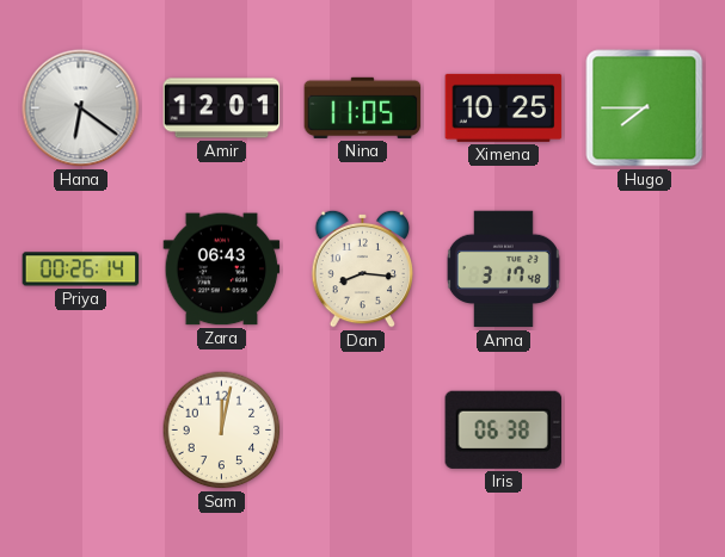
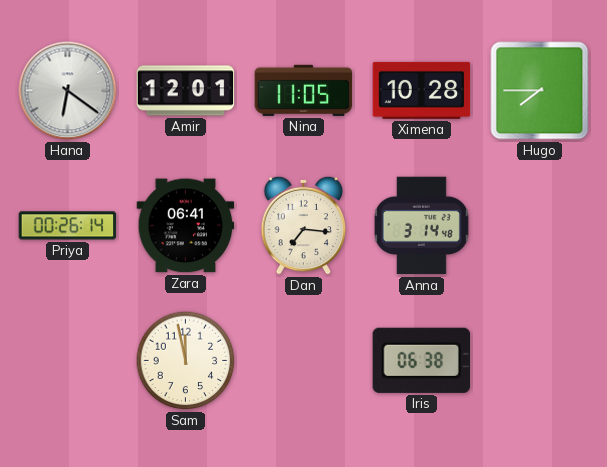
Ximena: 10:25 -> 10:28
Zara: 06:43 -> 06:41
Dan: 8:16 -> 7:16
Anna: 3:17 -> 3:14
Sam: 12:02 -> 11:58
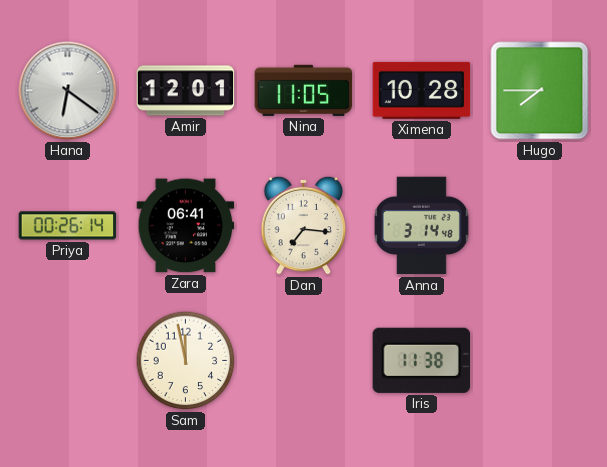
Iris: 06:38 -> 11:38
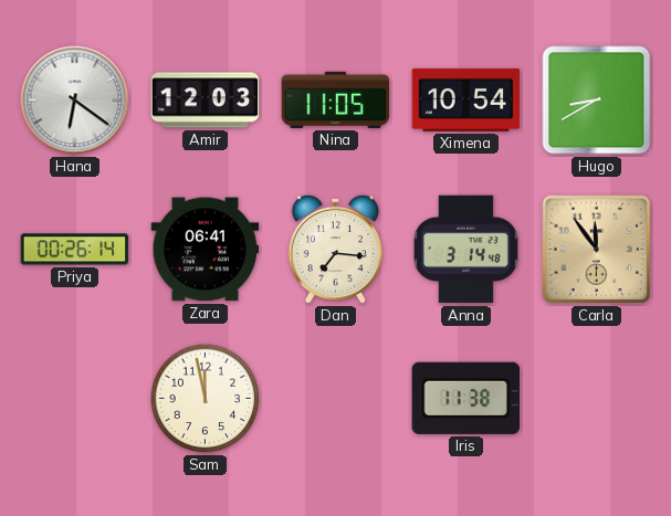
Amir: 12:01 -> 12:03
Ximena: 10:28 -> 10:54
Hugo: 7:45 -> 8:40
Carla: none -> 11:54
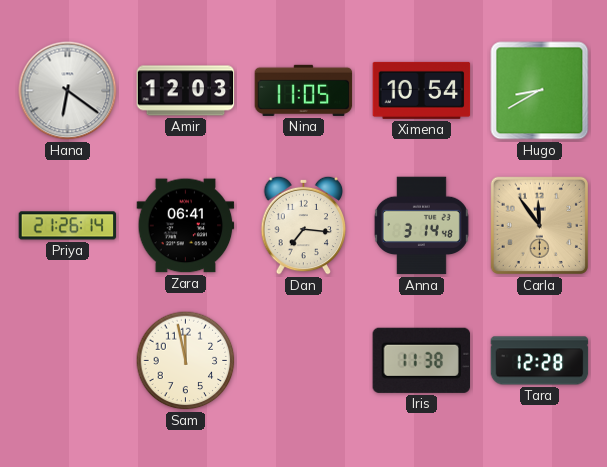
Priya: 00:26 -> 21:26
Tara: none -> 12:28
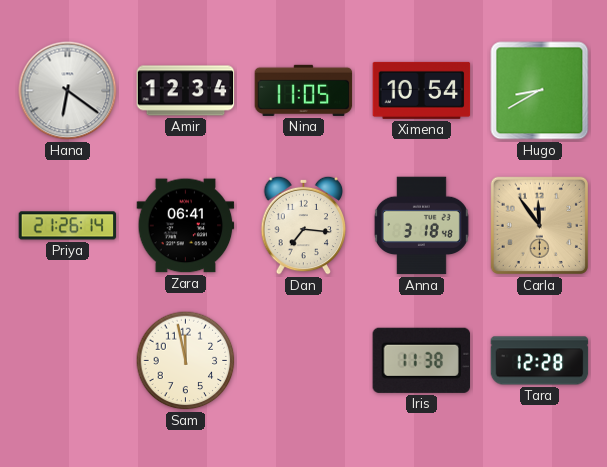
Amir: 12:03 -> 12:34
Anna: 3:14 -> 3:18
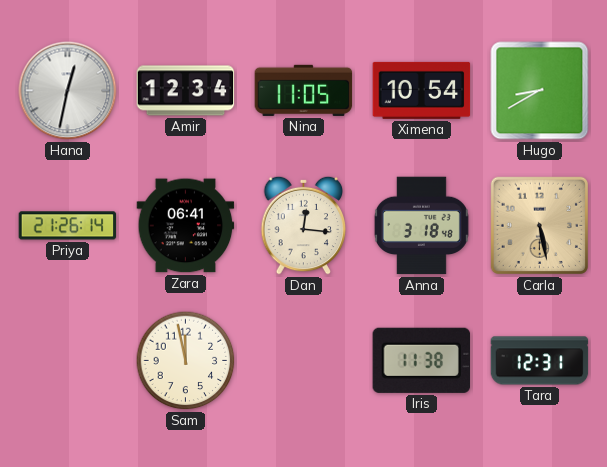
Hana: 6:21 -> 12:32
Dan: 7:16 -> 12:16
Carla: 11:54 -> 5:28
Tara: 12:28 -> 12:31
